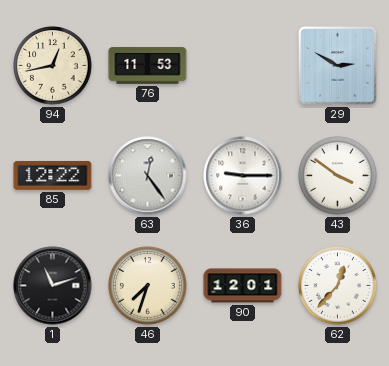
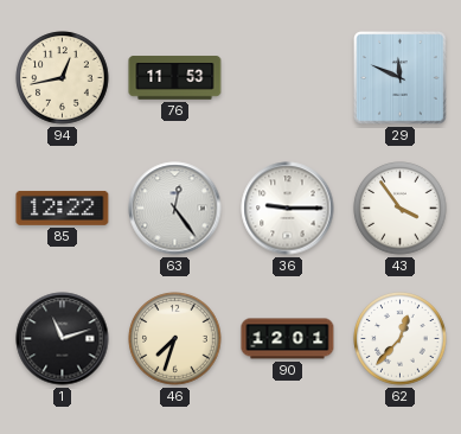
29: 2:50 -> 11:49
43: 3:51 -> 3:54
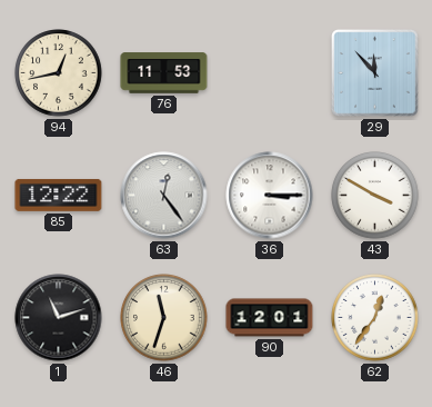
29: 11:49 -> 11:53
36: 9:15 -> 3:15
43: 3:54 -> 3:50
46: 7:33 -> 11:33
62: 12:37 -> 12:36
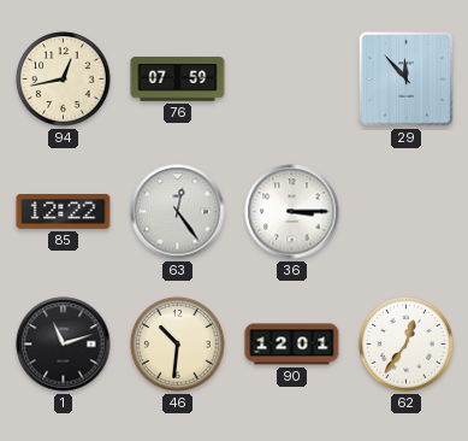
76: 11:53 -> 07:59
43: 3:50 -> none
46: 11:33 -> 10:31
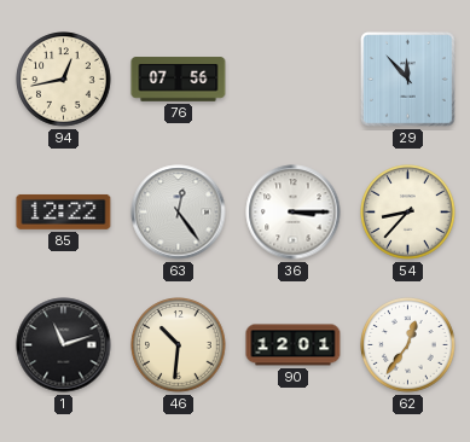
76: 07:59 -> 07:56
54: none -> 8:37
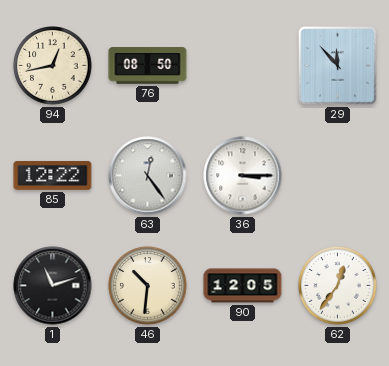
76: 07:56 -> 08:50
54: 8:37 -> none
90: 12:01 -> 12:05
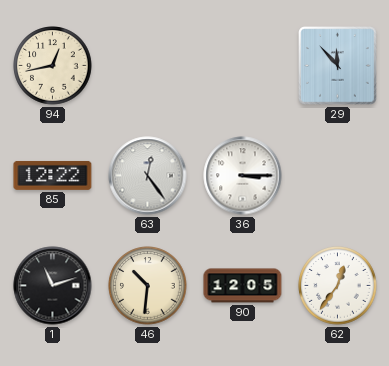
76: 08:50 -> none
